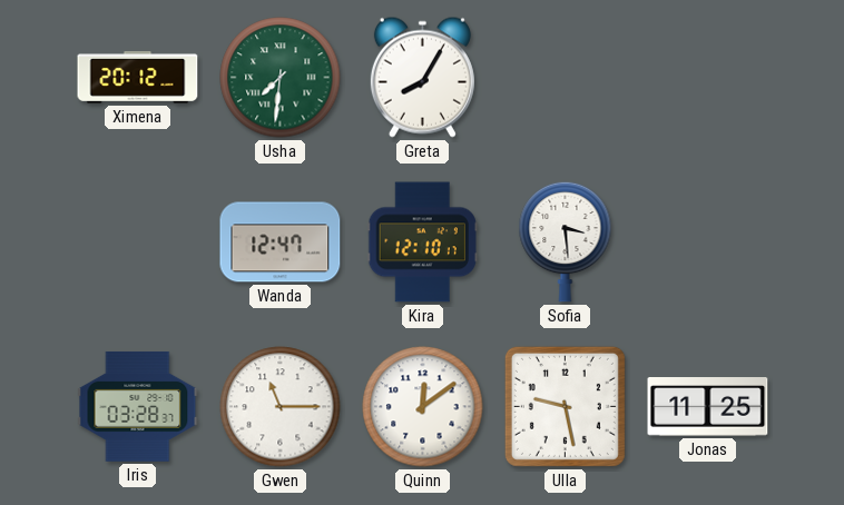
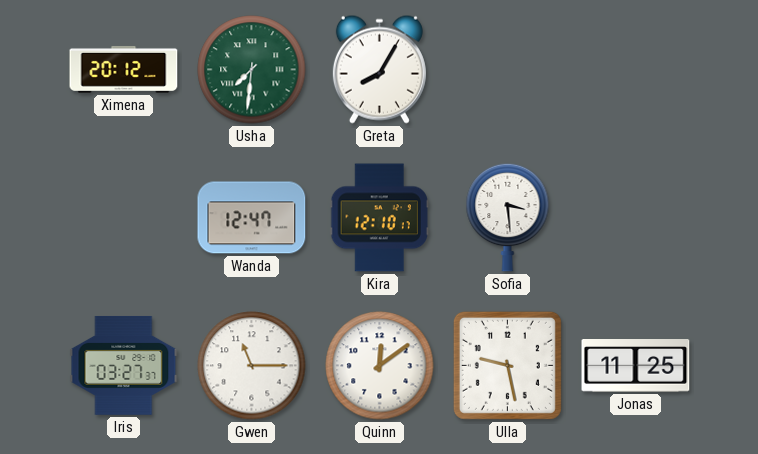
Iris: 03:28 -> 03:27
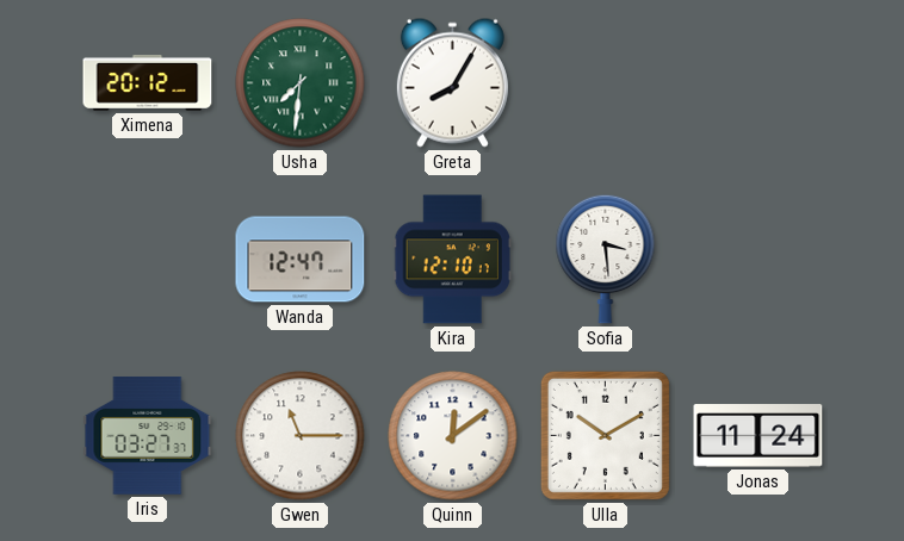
Ulla: 9:28 -> 10:10
Jonas: 11:25 -> 11:24
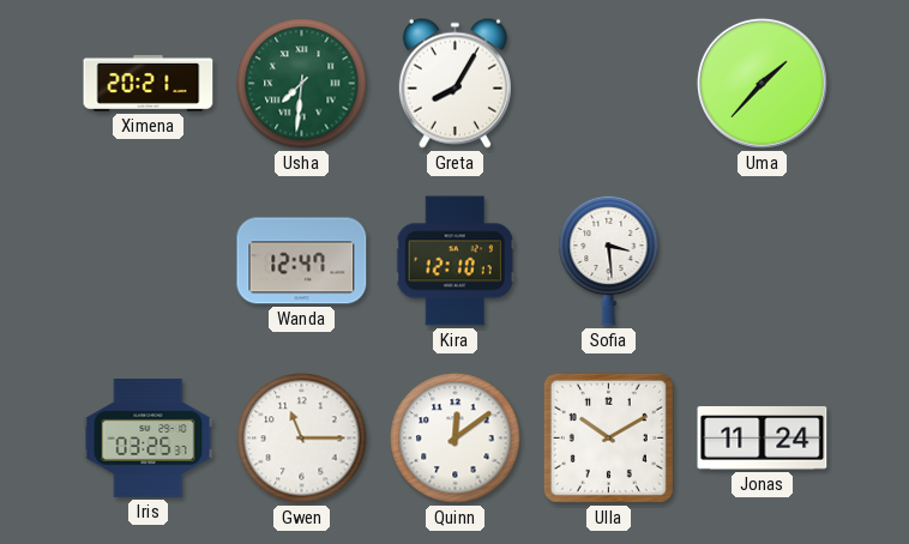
Ximena: 20:12 -> 20:21
Uma: none -> 1:37
Iris: 03:27 -> 03:25
